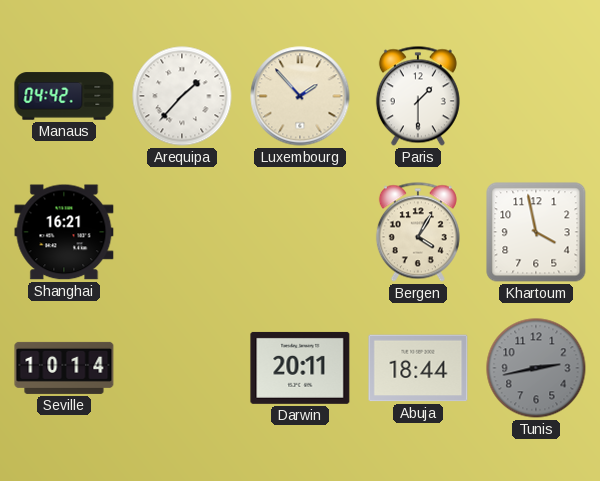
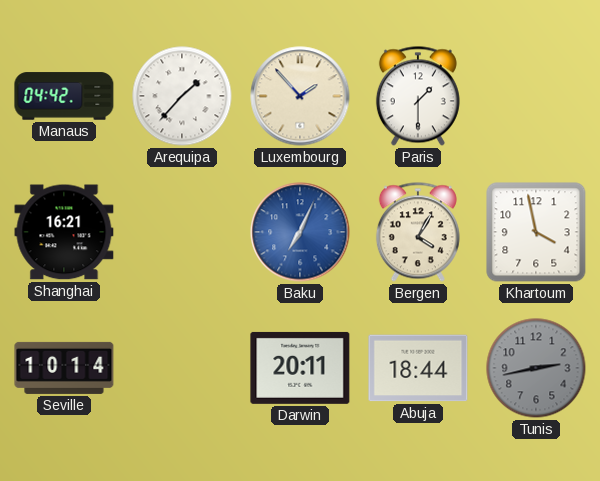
Baku: none -> 7:04
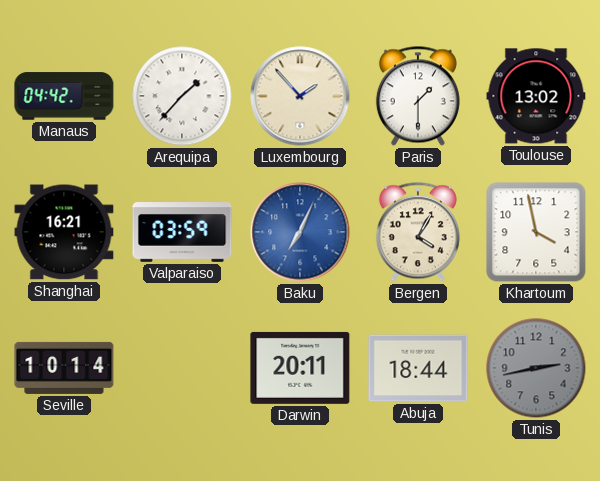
Toulouse: none -> 13:02
Valparaiso: none -> 03:59
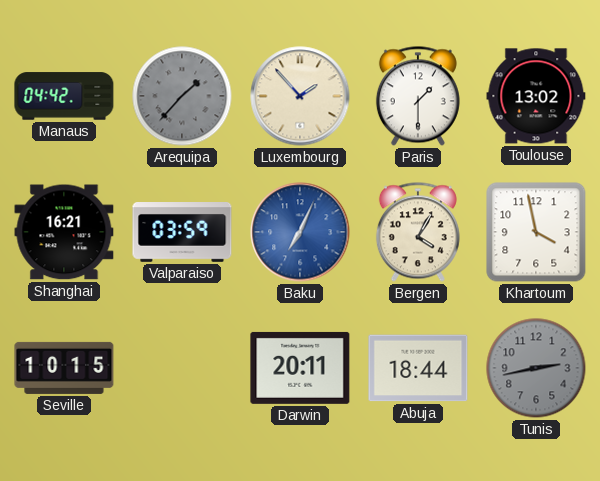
Arequipa dial: white -> grey
Seville: 10:14 -> 10:15
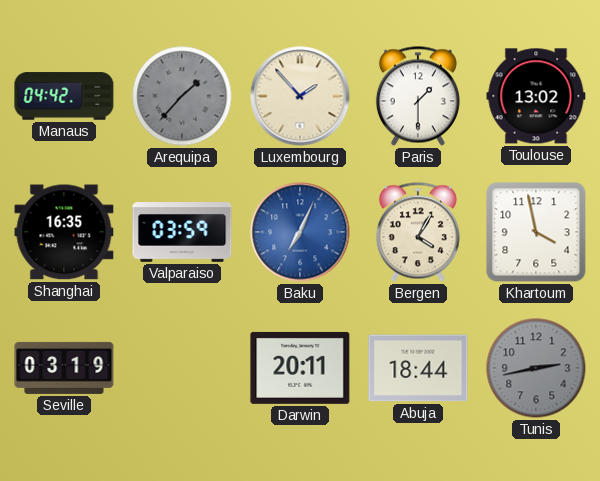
Shanghai: 16:21 -> 16:35
Seville: 10:15 -> 03:19
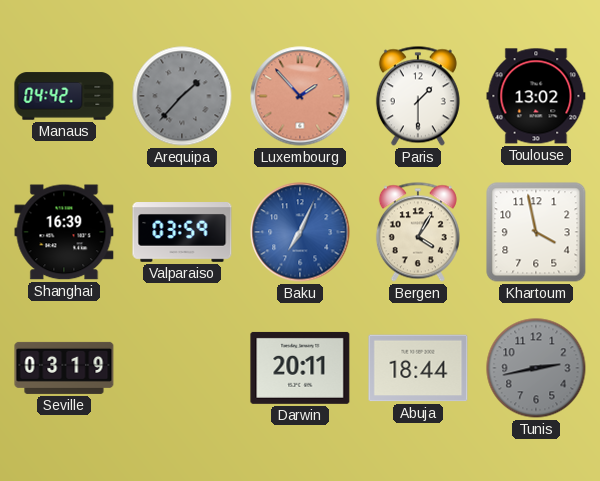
Luxembourg dial: cream -> salmon
Shanghai: 16:35 -> 16:39
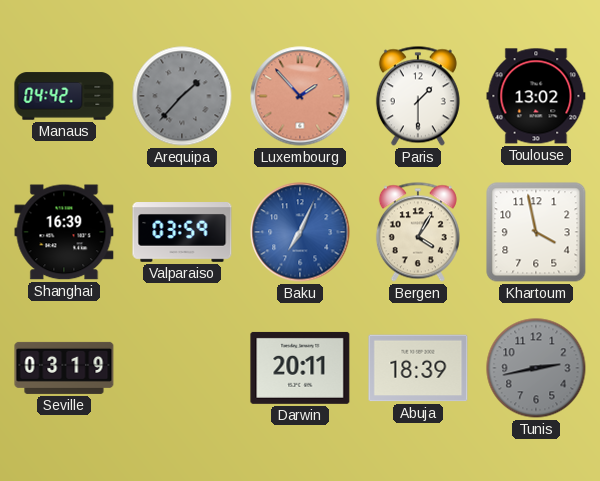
Abuja: 18:44 -> 18:39
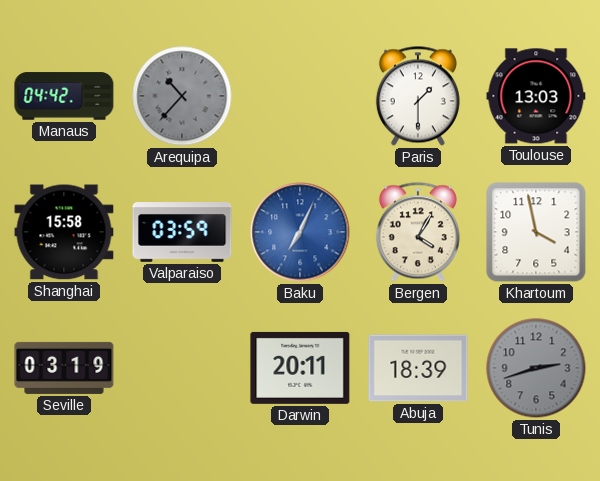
Arequipa: 1:37 -> 10:37
Luxembourg: 1:53 -> none
Toulouse: 13:02 -> 13:03
Shanghai: 16:39 -> 15:58
Tunis: 2:43 -> 2:42
